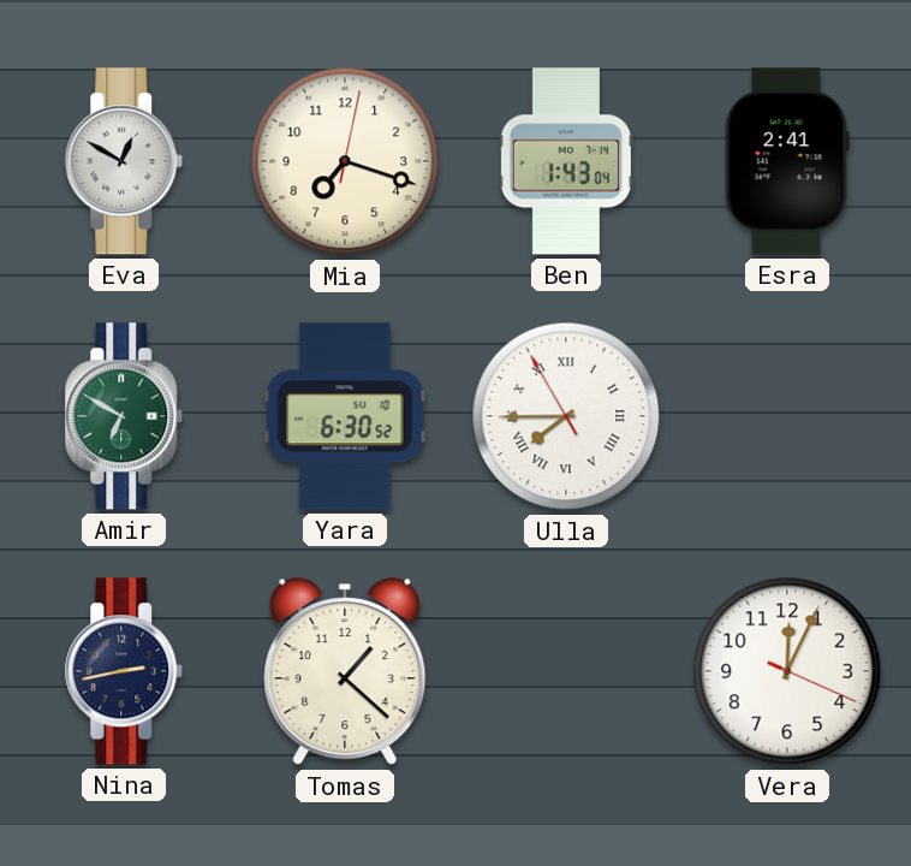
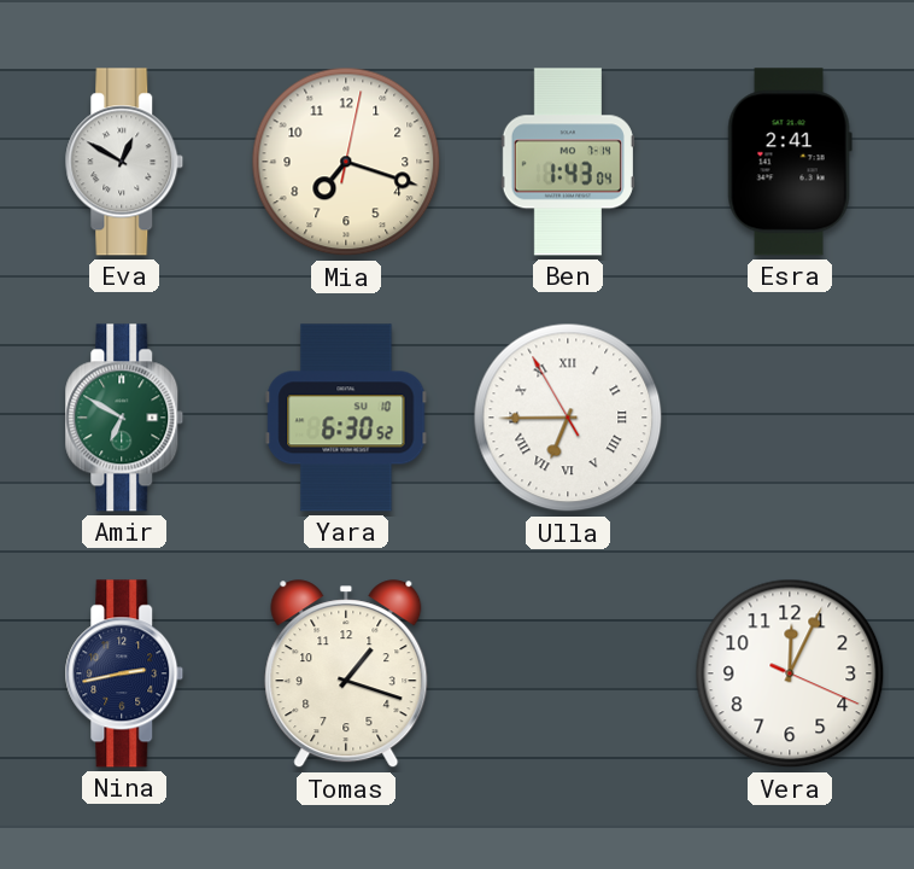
Ulla: 7:44 -> 6:44
Tomas: 1:22 -> 1:18
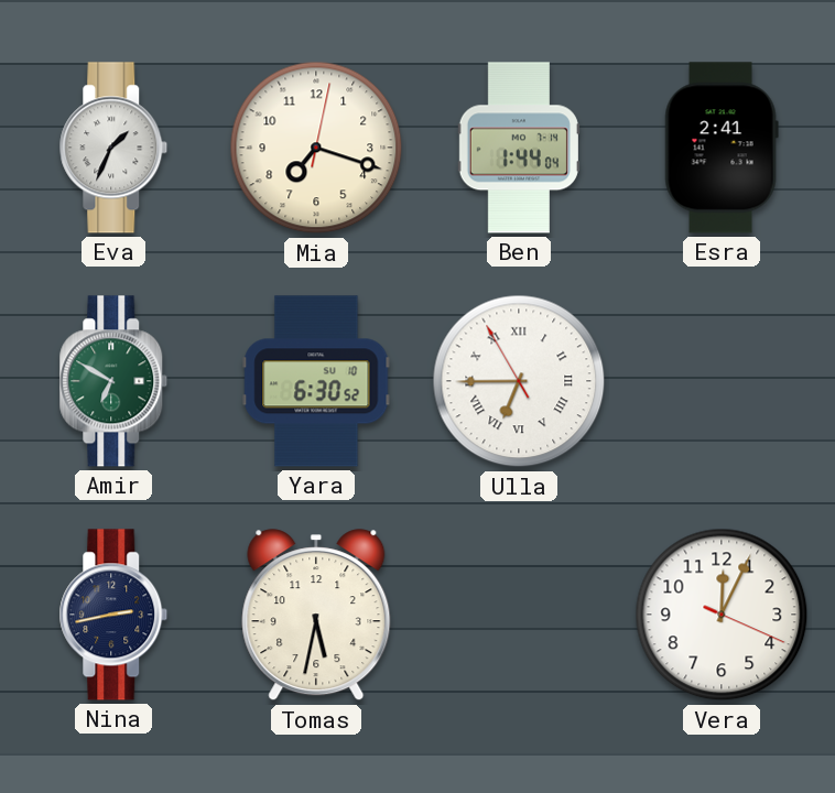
Eva: 12:50 -> 1:34
Ben: 1:43 -> 1:44
Tomas: 1:18 -> 5:32
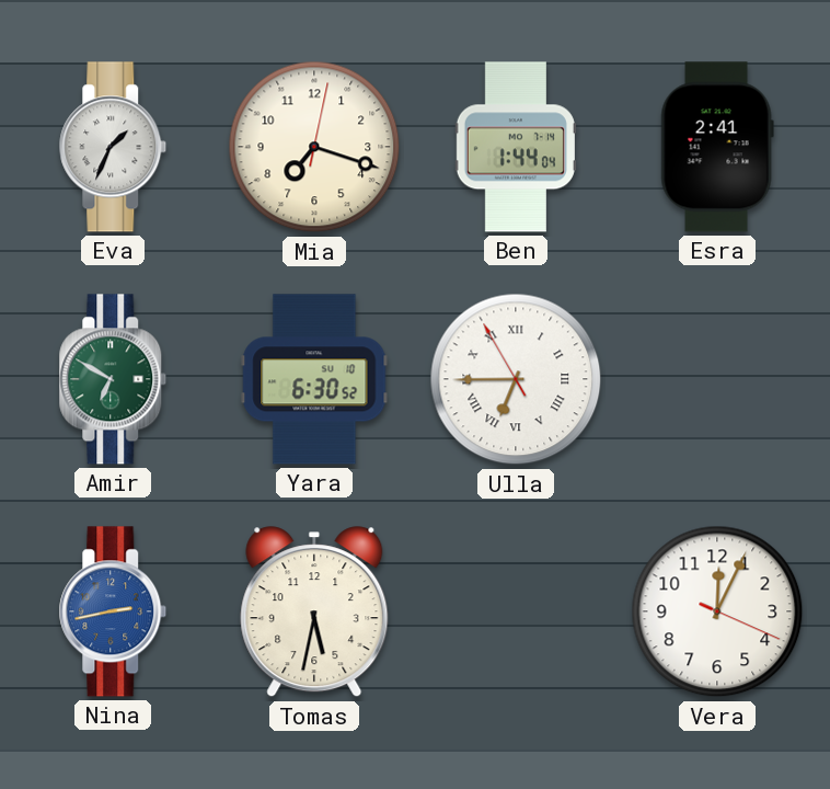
Nina dial: navy -> blue
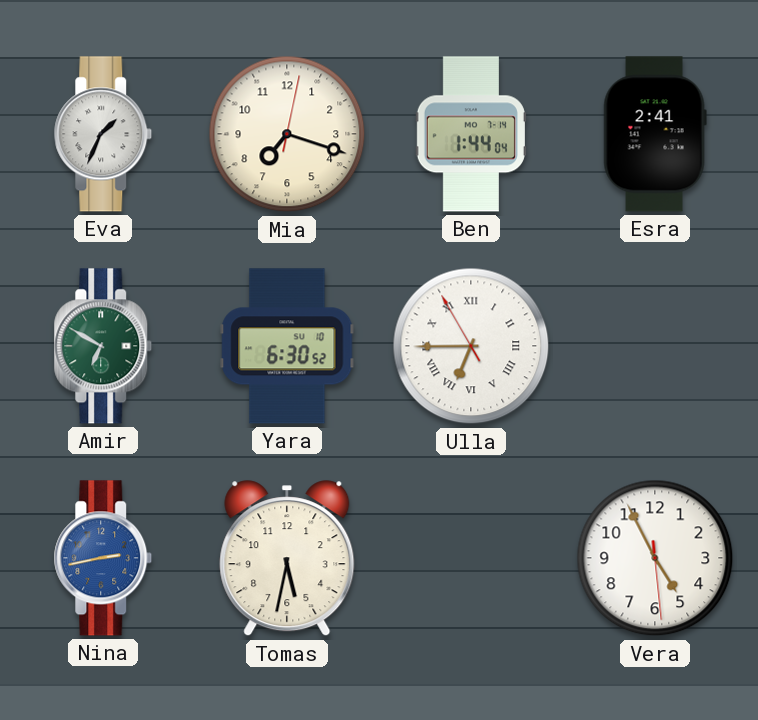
Vera: 12:04 -> 4:55
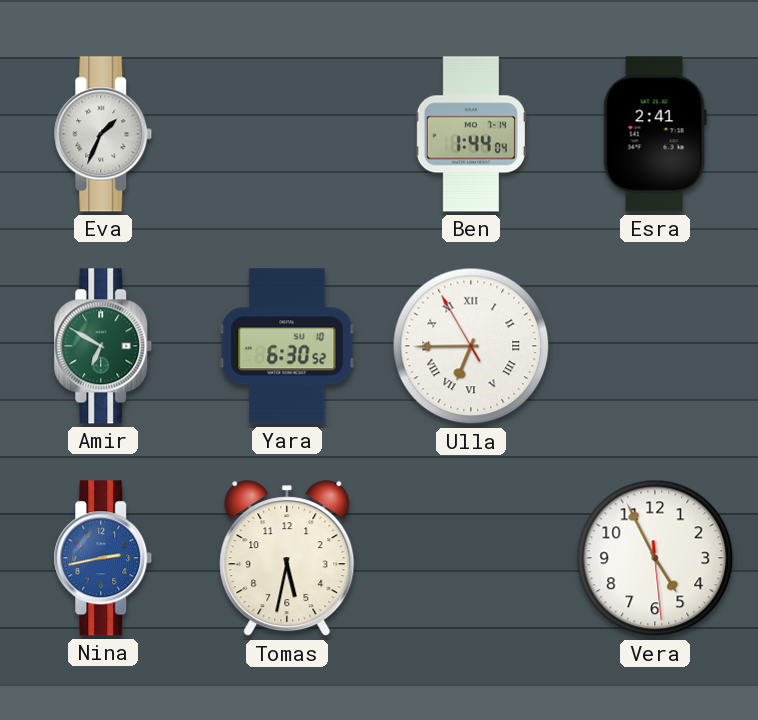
Mia: 7:18 -> none
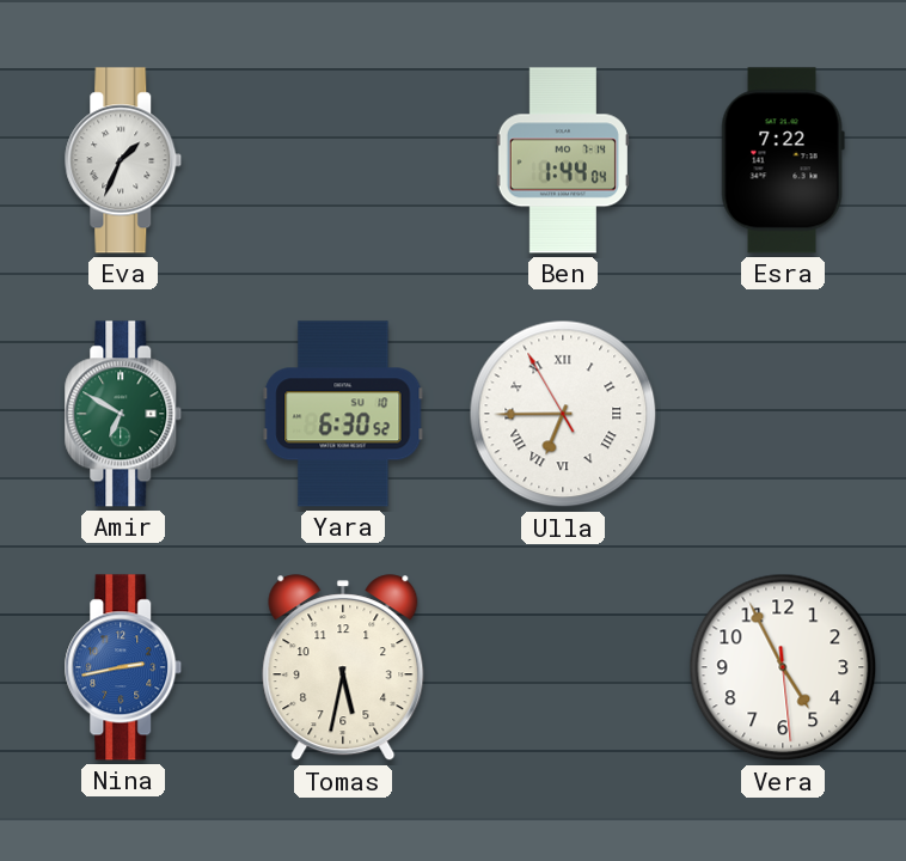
Esra: 2:41 -> 7:22
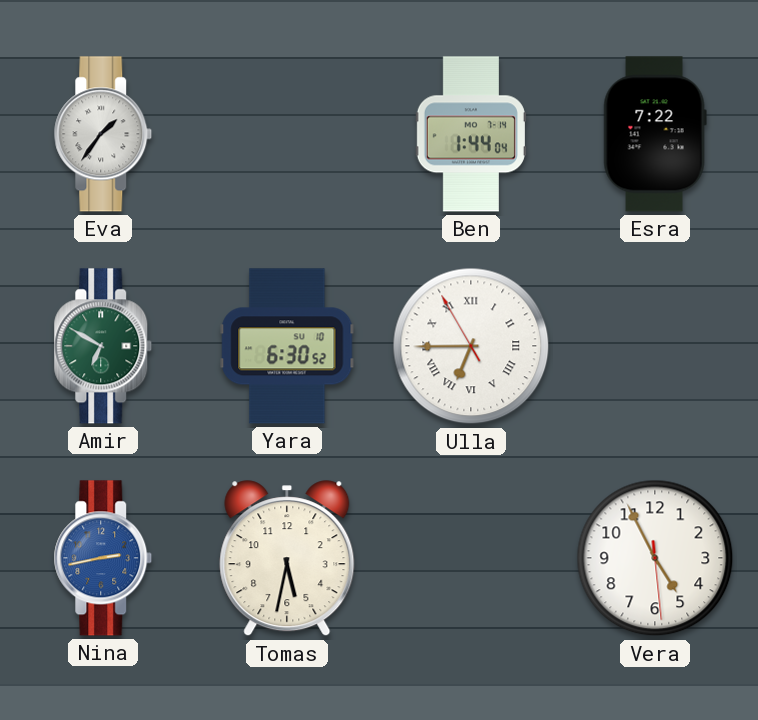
Eva: 1:34 -> 1:36
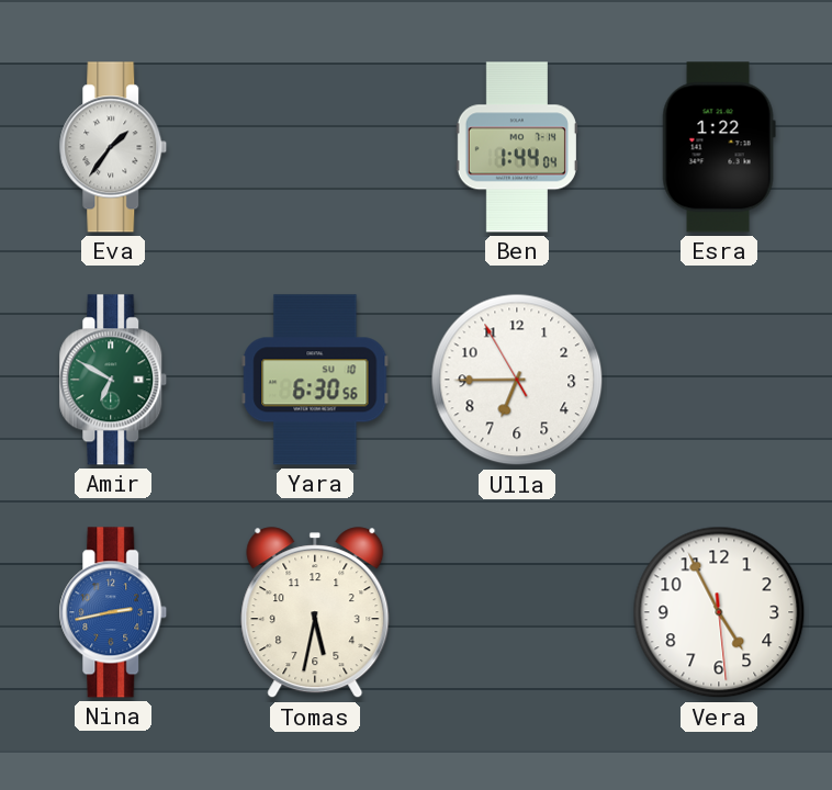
Esra: 7:22 -> 1:22
Yara: 6:30:52 -> 6:30:56
Ulla numerals: Roman -> Arabic
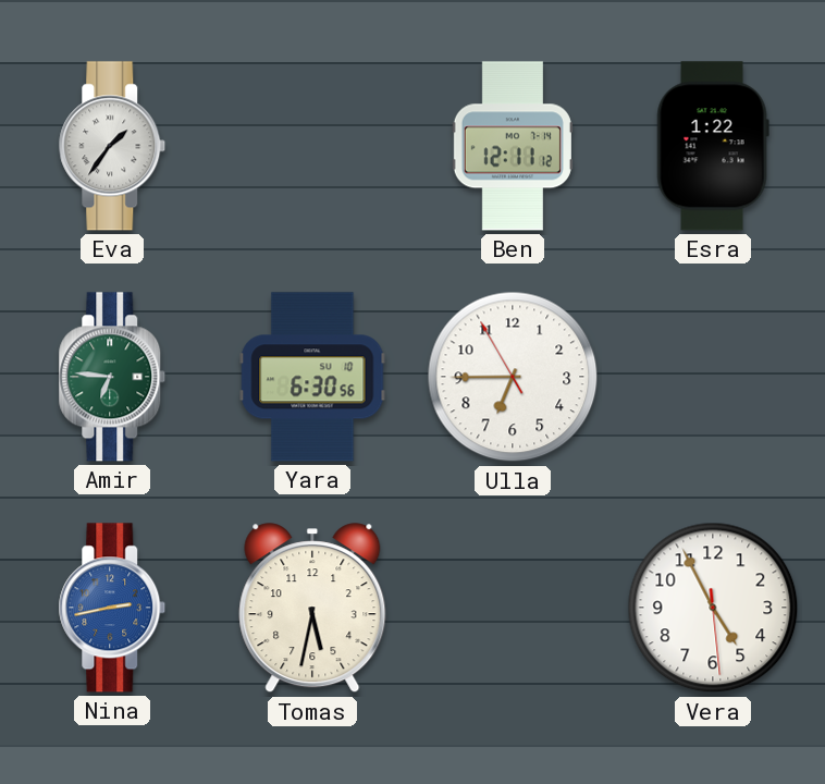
Ben: 1:44 -> 12:11
Amir: 6:50 -> 6:46
